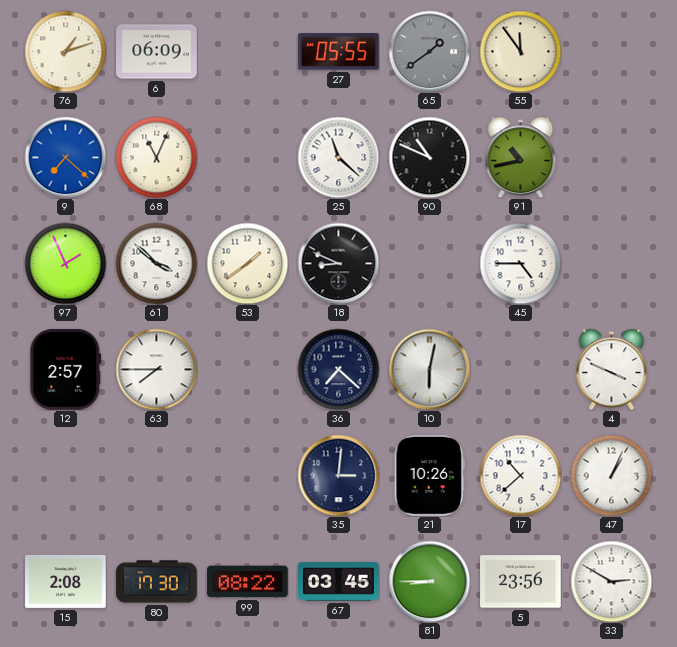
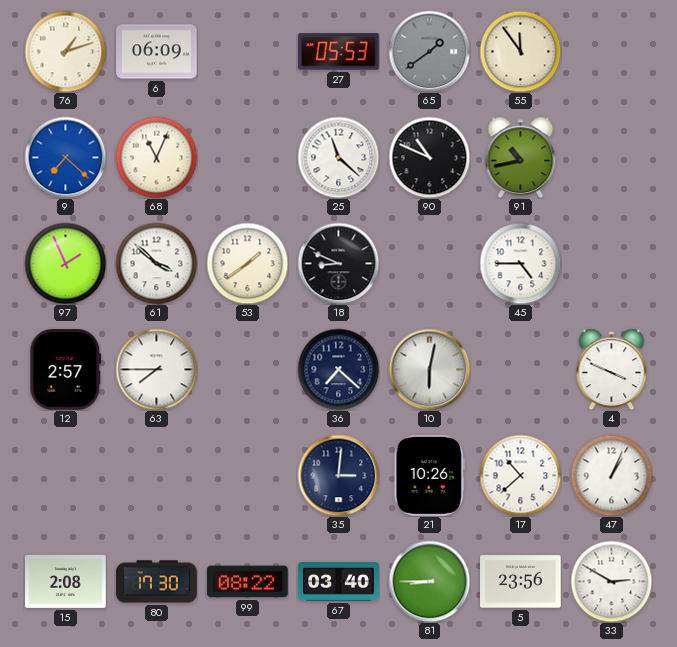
27: 05:55 -> 05:53
67: 03:45 -> 03:40
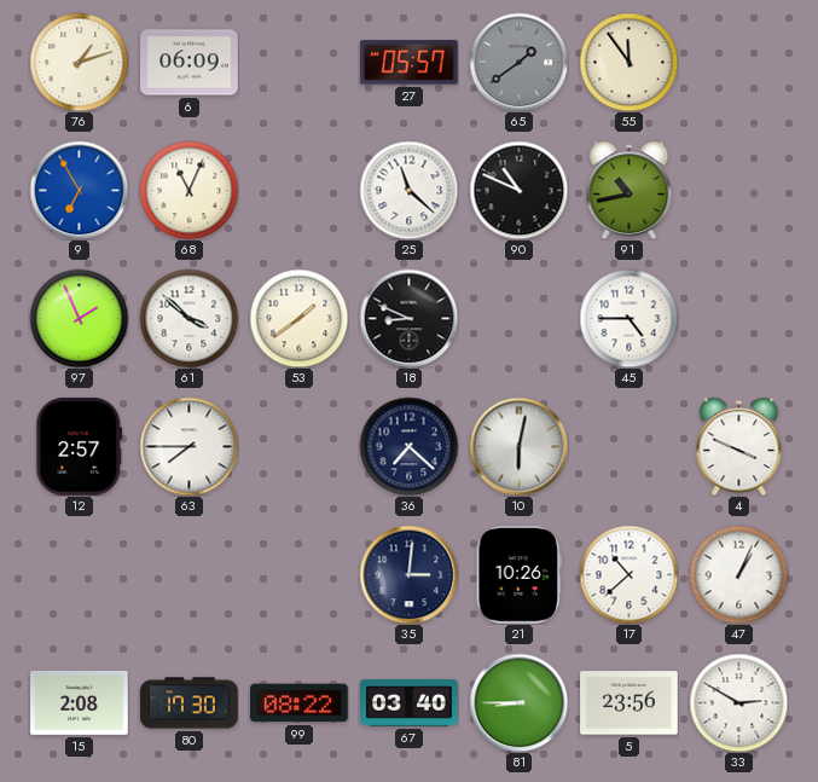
27: 05:53 -> 05:57
9: 7:22 -> 6:55
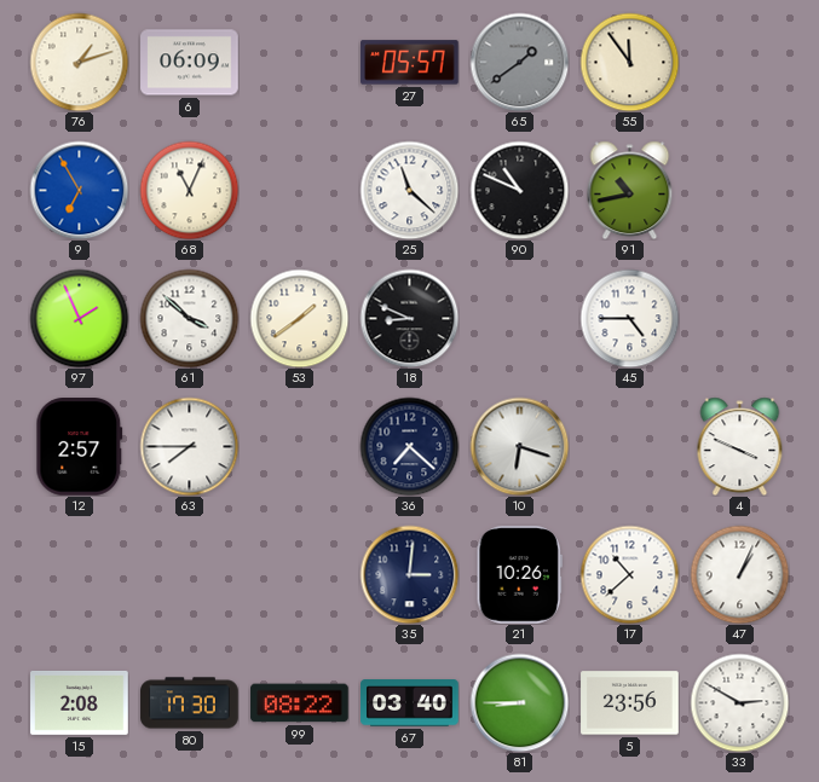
10: 6:02 -> 6:18
